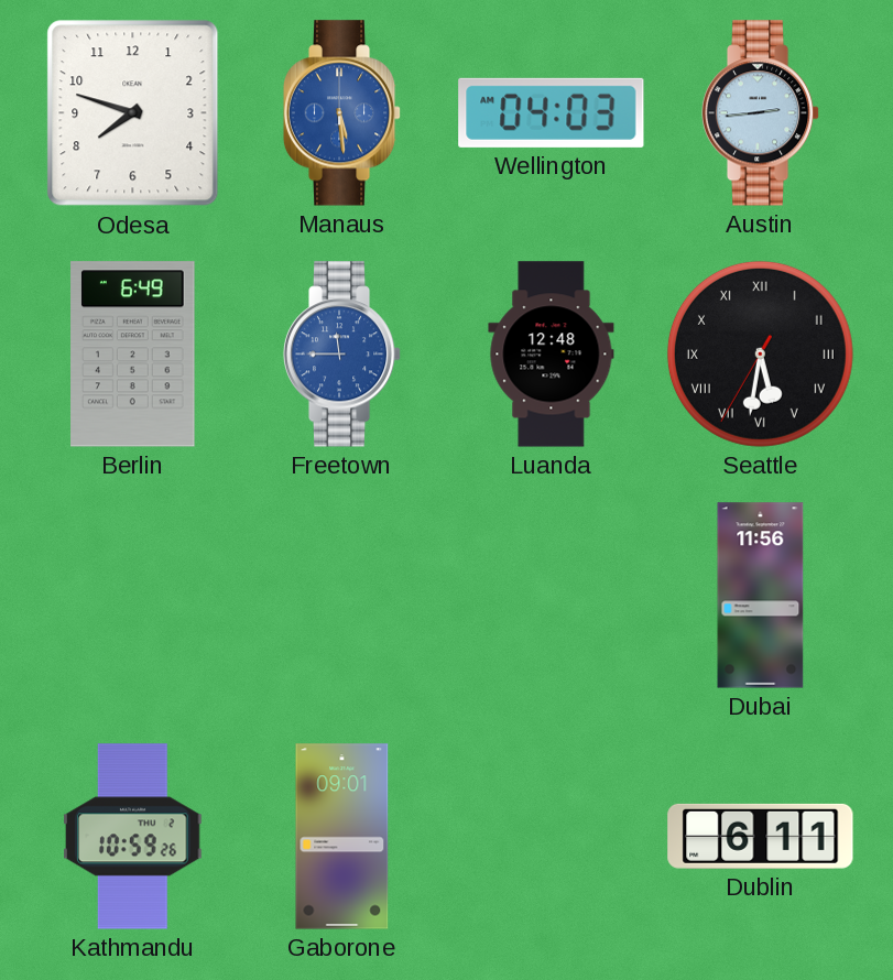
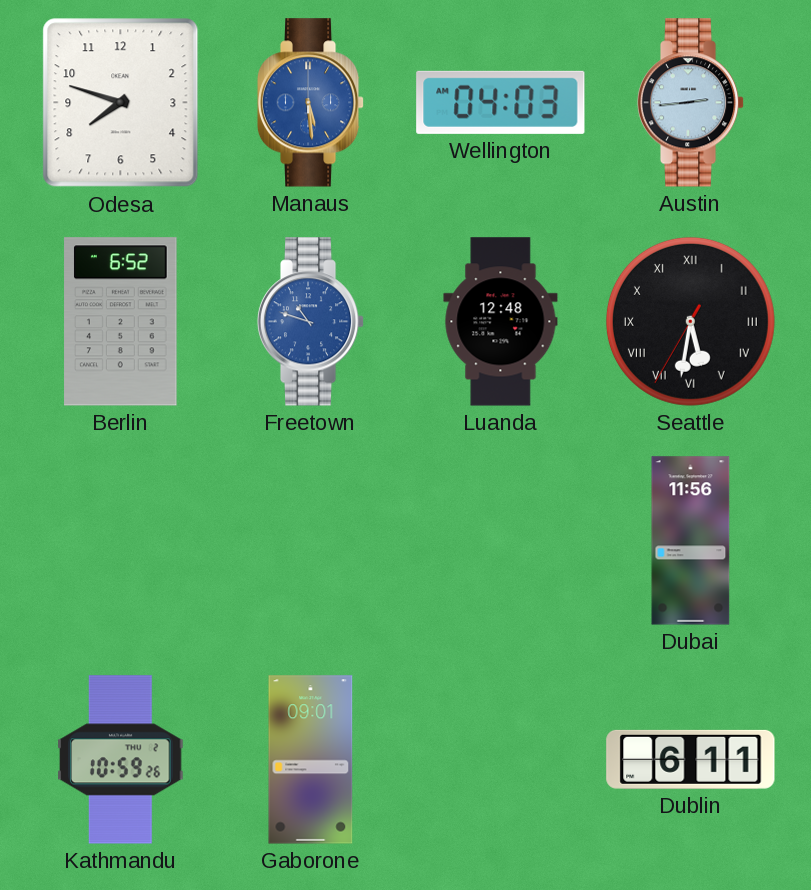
Berlin: 6:49 -> 6:52
Freetown: 11:45 -> 10:48
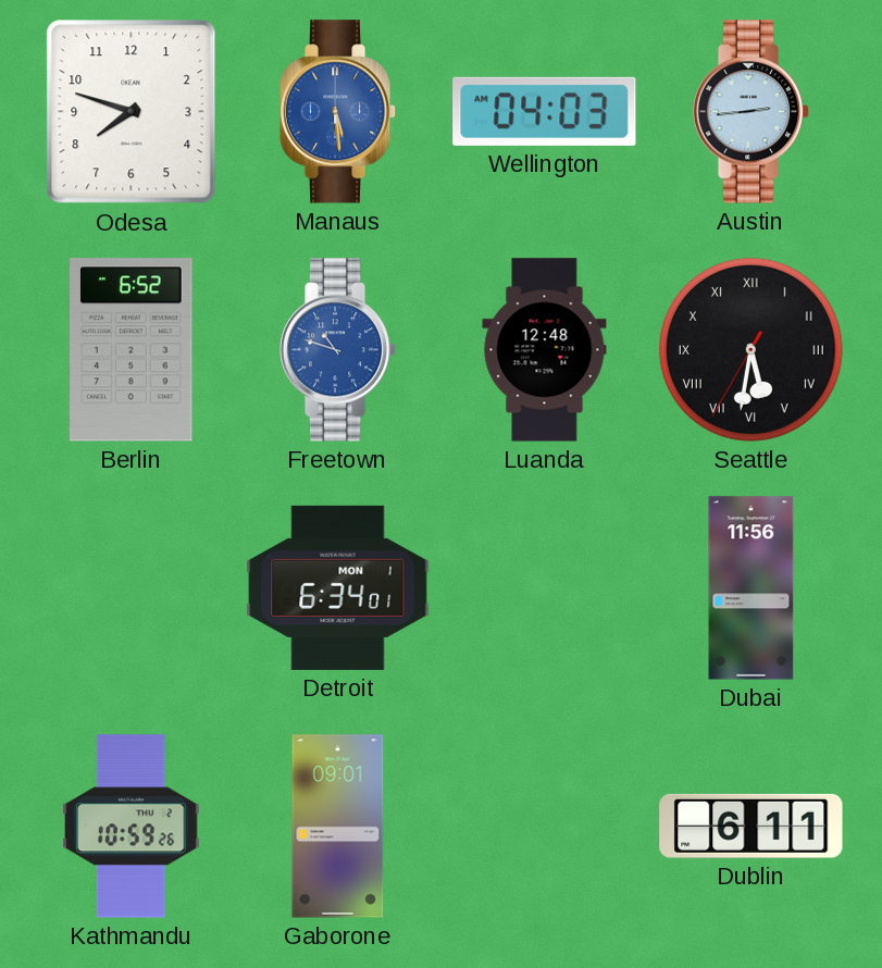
Detroit: none -> 6:34
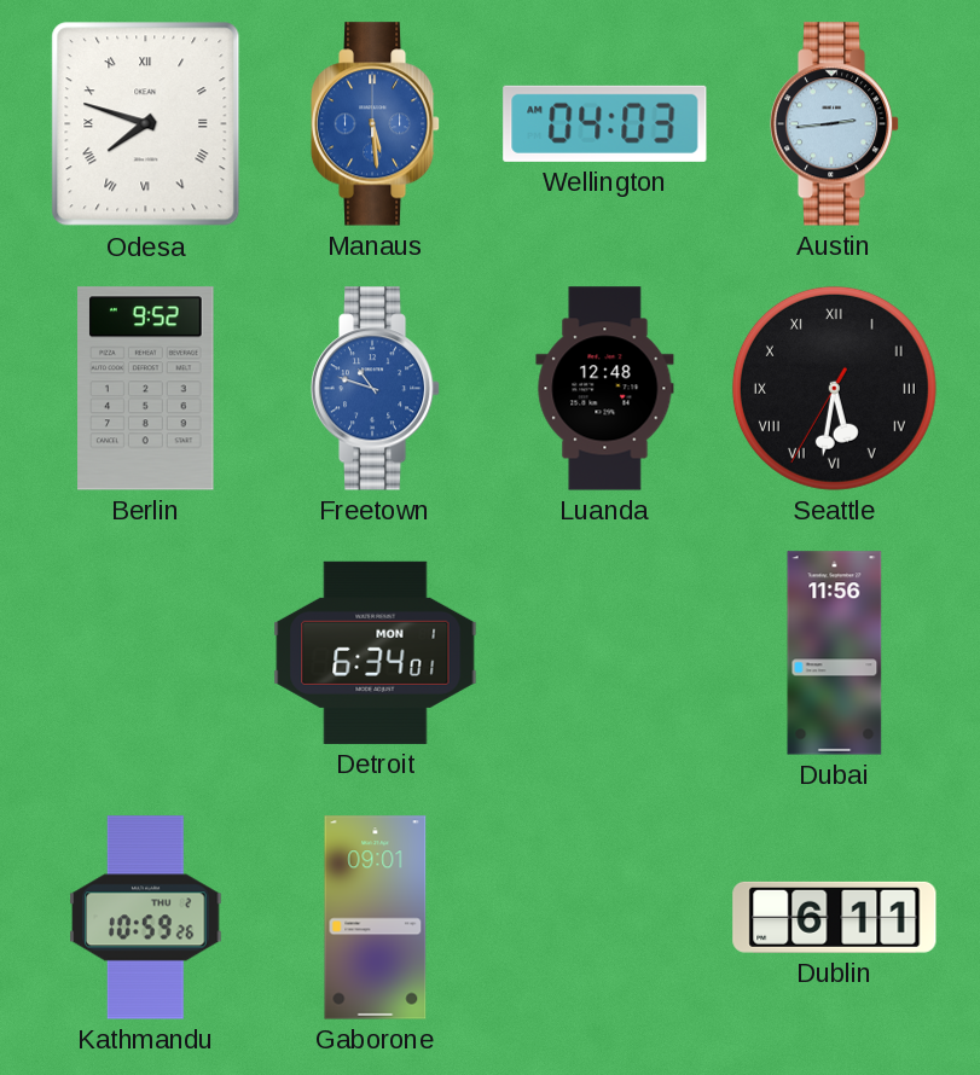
Odesa numerals: Arabic -> Roman
Berlin: 6:52 -> 9:52
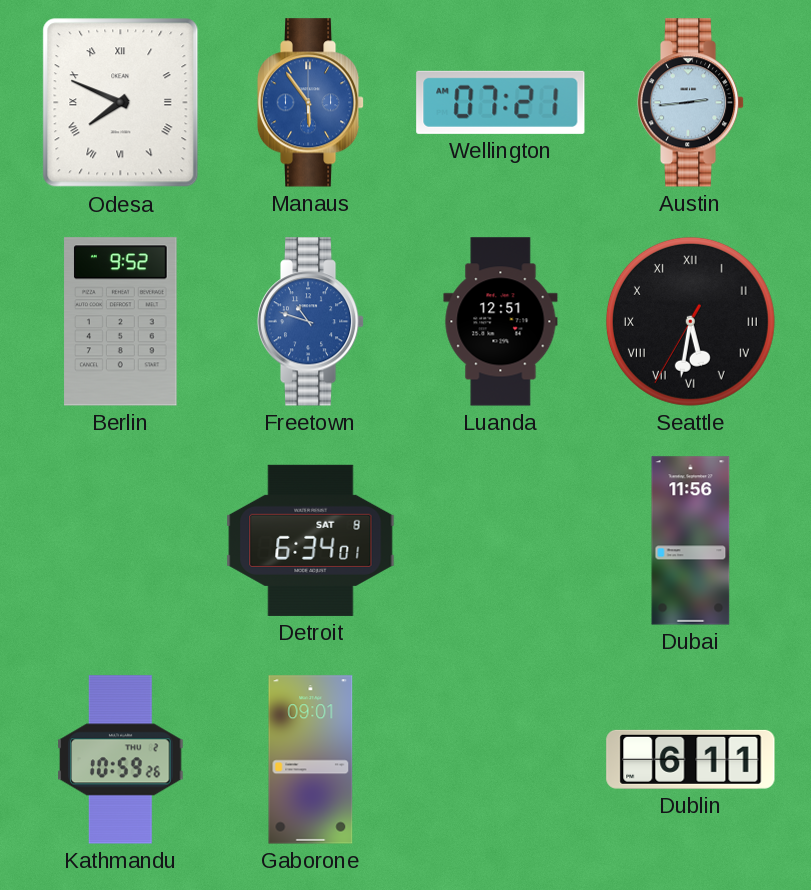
Odesa: 7:48 -> 7:49
Manaus: 5:29 -> 5:54
Wellington: 04:03 -> 07:21
Luanda: 12:48 -> 12:51
Detroit date: MON 1 -> SAT 8
